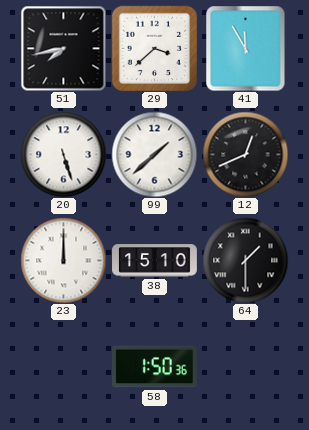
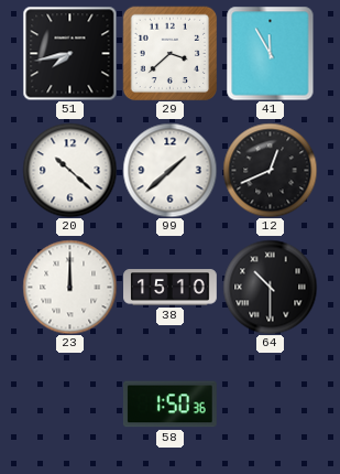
20: 5:27 -> 10:22
64: 1:30 -> 10:30
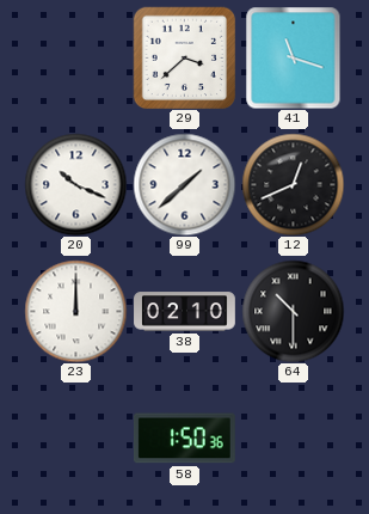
51: 7:43 -> none
41: 11:55 -> 11:18
20: 10:22 -> 10:19
38: 15:10 -> 02:10
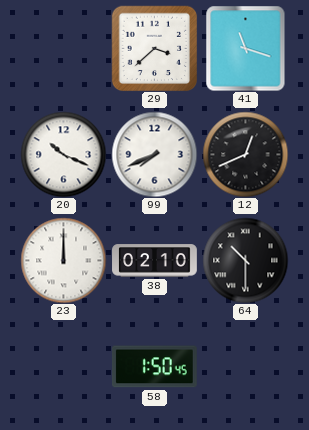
99: 1:38 -> 7:41
58: 1:50:36 -> 1:50:45
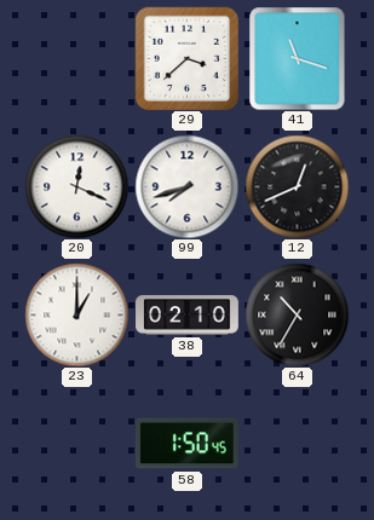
20: 10:19 -> 12:19
99: 7:41 -> 7:42
23: 12:00 -> 1:00
64: 10:30 -> 10:35
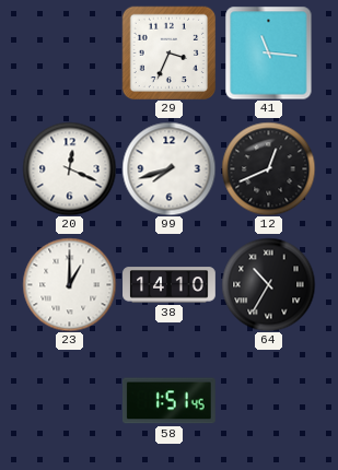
29: 3:38 -> 3:34
41: 11:18 -> 11:16
38: 02:10 -> 14:10
58: 1:50 -> 1:51
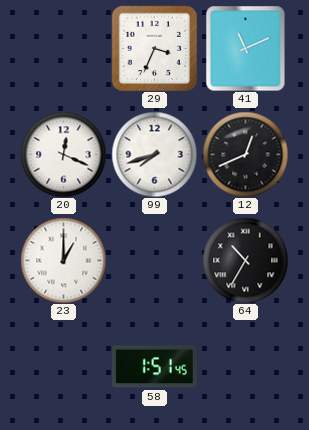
41: 11:16 -> 11:11
38: 14:10 -> none
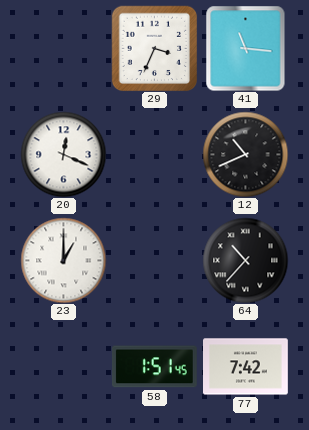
41: 11:11 -> 11:16
99: 7:42 -> none
12: 12:41 -> 10:41
64: 10:35 -> 10:37
77: none -> 7:42
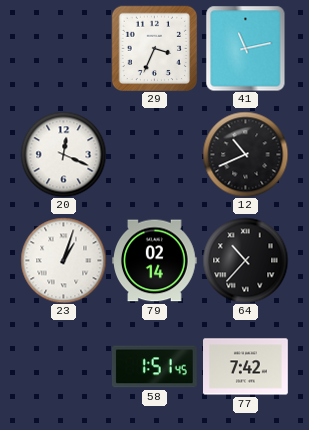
41: 11:16 -> 11:13
23: 1:00 -> 1:03
79: none -> 02:14
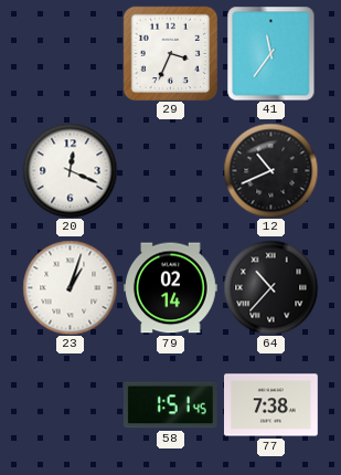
41: 11:13 -> 11:36
77: 7:42 -> 7:38
